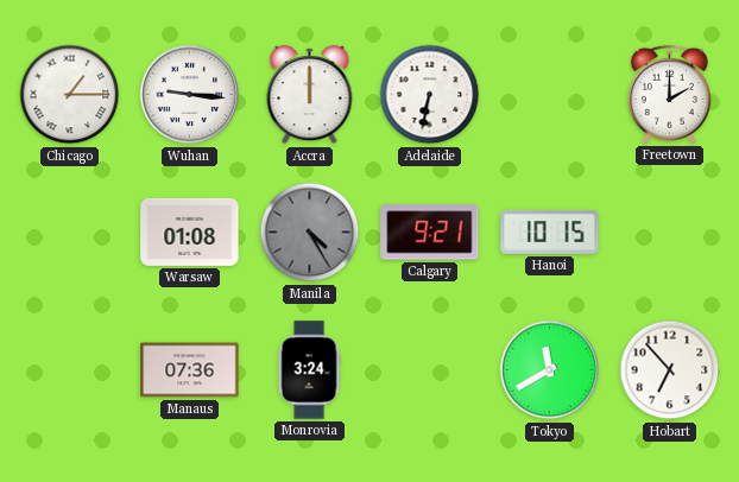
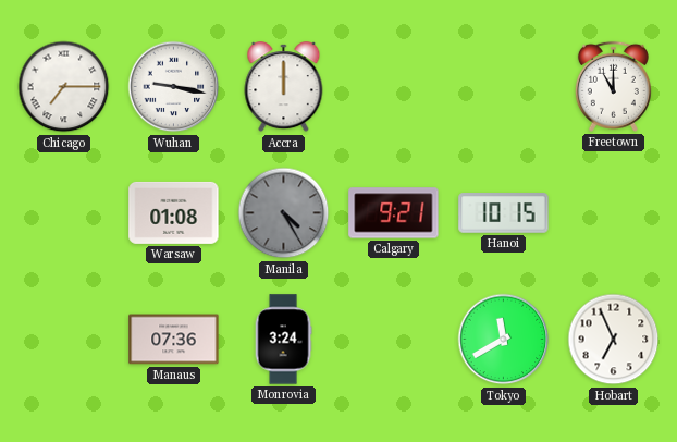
Chicago: 1:15 -> 7:15
Wuhan: 9:16 -> 9:17
Adelaide: 6:32 -> none
Freetown: 2:00 -> 11:00
Hobart: 6:53 -> 6:56
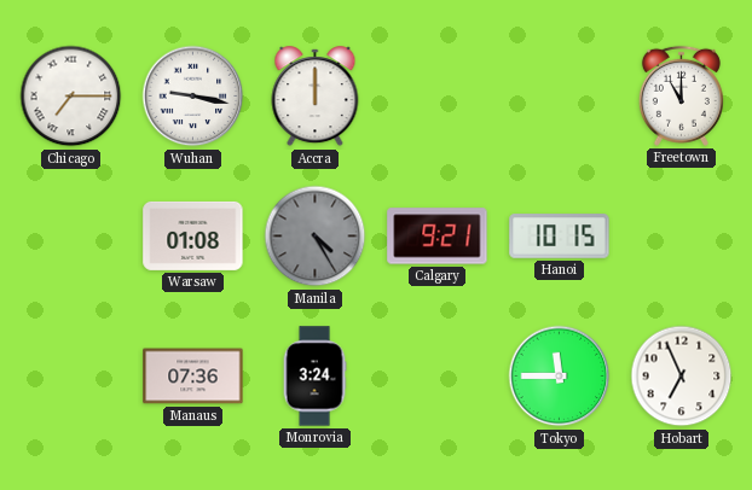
Tokyo: 11:40 -> 11:45
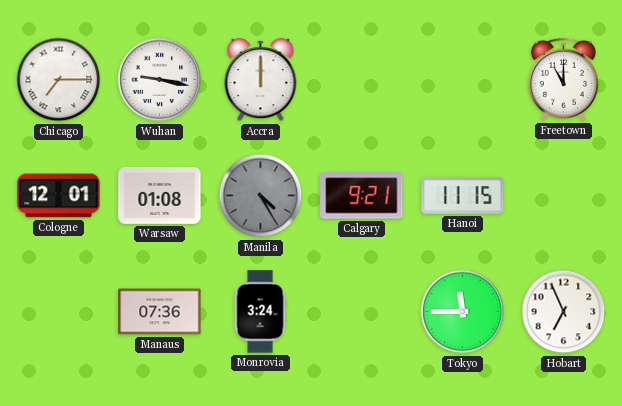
Cologne: none -> 12:01
Hanoi: 10:15 -> 11:15
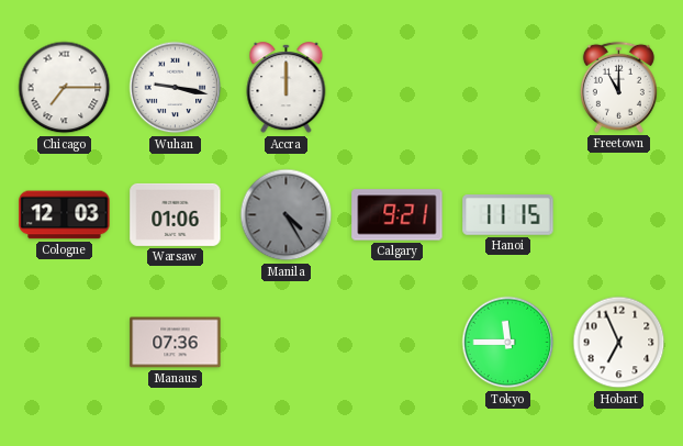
Cologne: 12:01 -> 12:03
Warsaw: 01:08 -> 01:06
Monrovia: 3:24 -> none
